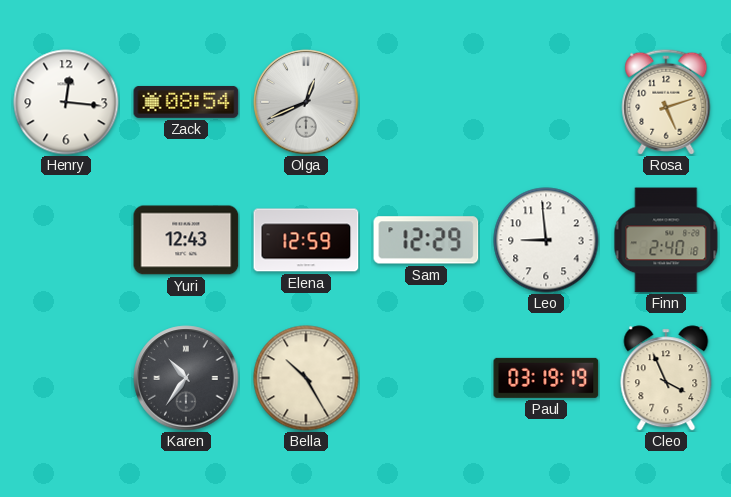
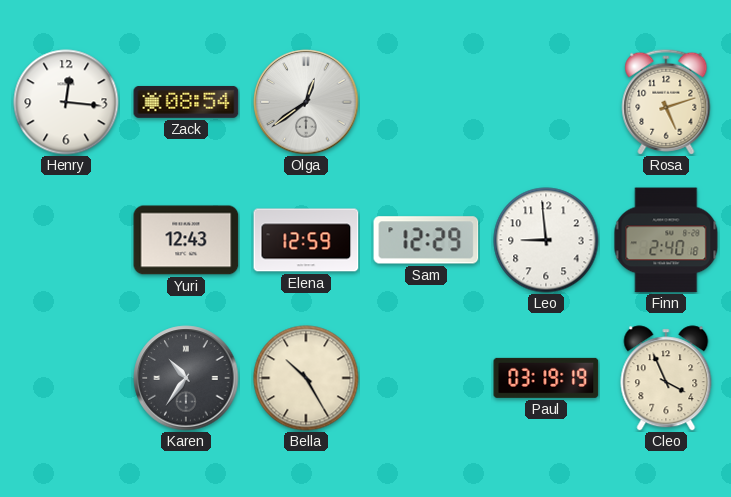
Olga: 12:41 -> 12:39
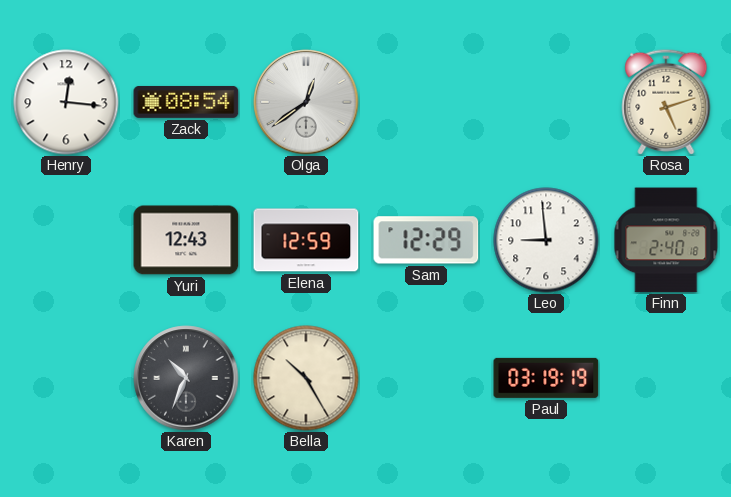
Karen: 10:36 -> 10:34
Cleo: 3:56 -> none
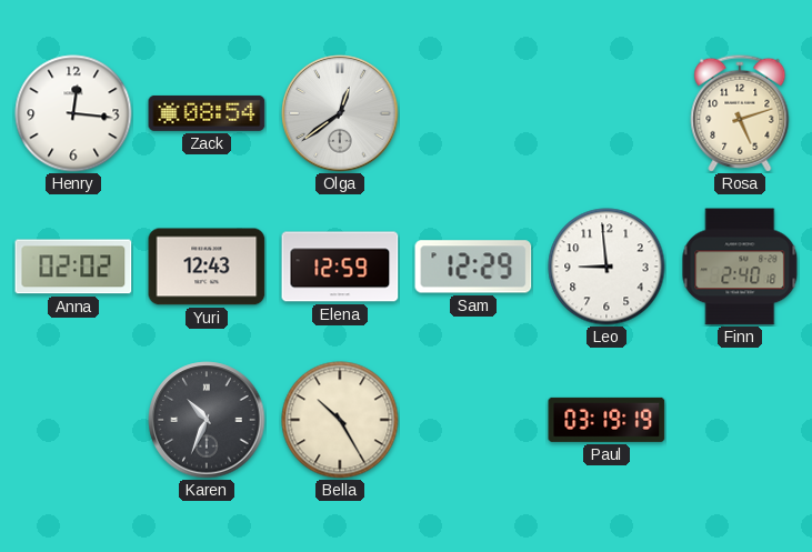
Anna: none -> 02:02
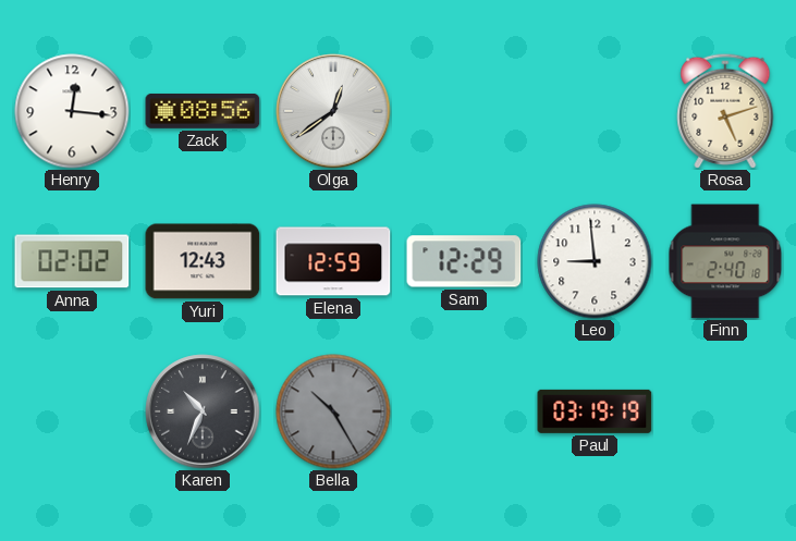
Zack: 08:54 -> 08:56
Bella dial: cream -> grey
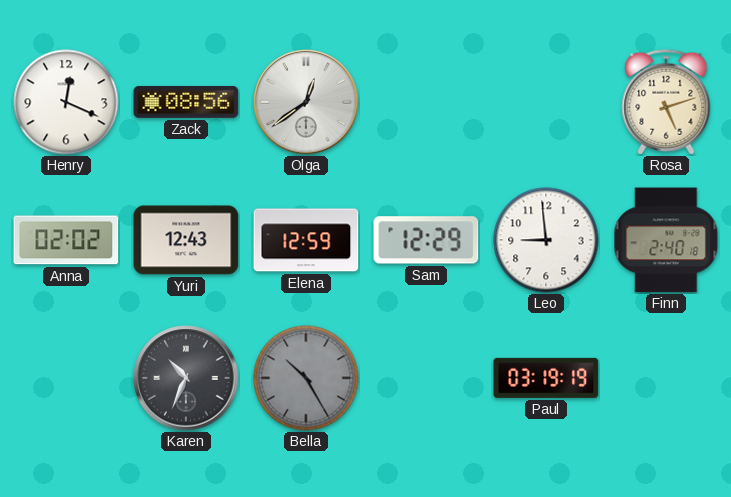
Henry: 12:16 -> 12:19
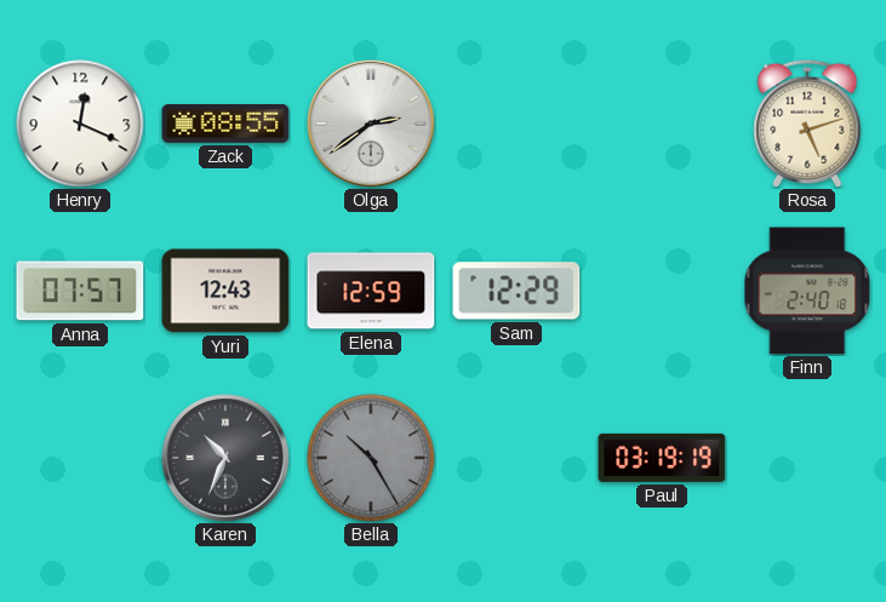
Zack: 08:56 -> 08:55
Olga: 12:39 -> 2:39
Anna: 02:02 -> 07:57
Leo: 8:59 -> none
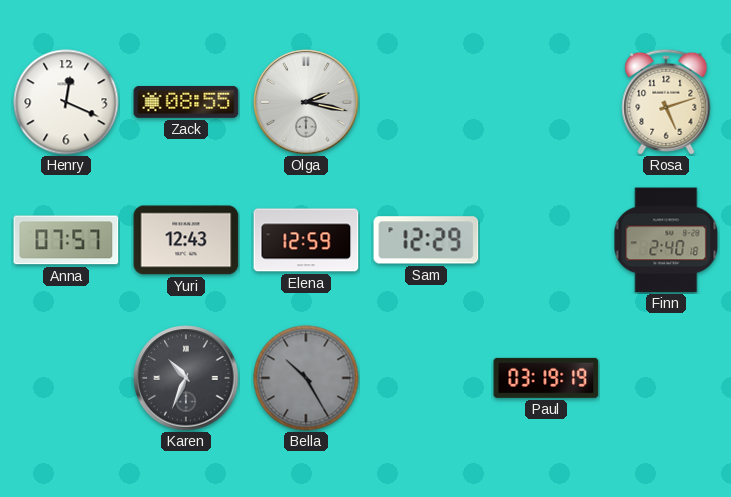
Olga: 2:39 -> 2:17
